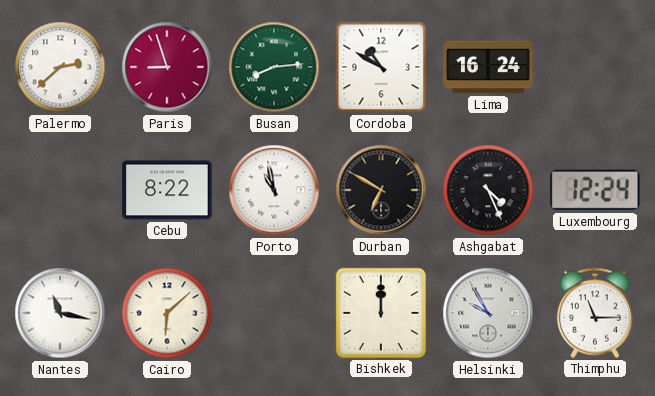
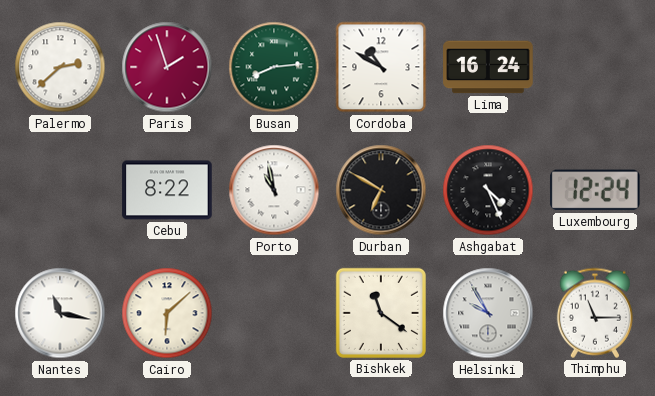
Paris: 8:57 -> 1:57
Bishkek: 12:00 -> 11:21
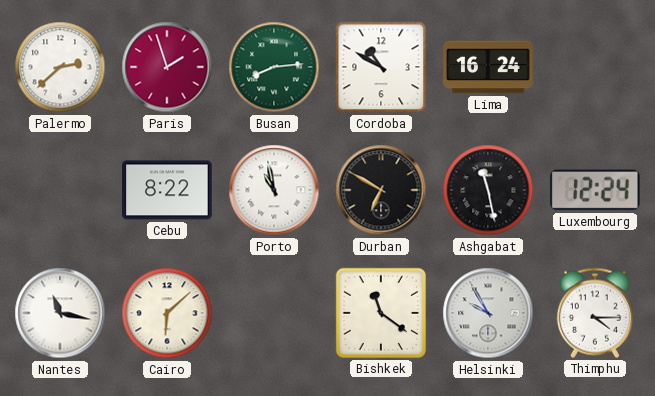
Ashgabat: 4:26 -> 11:28
Thimphu: 11:15 -> 4:15
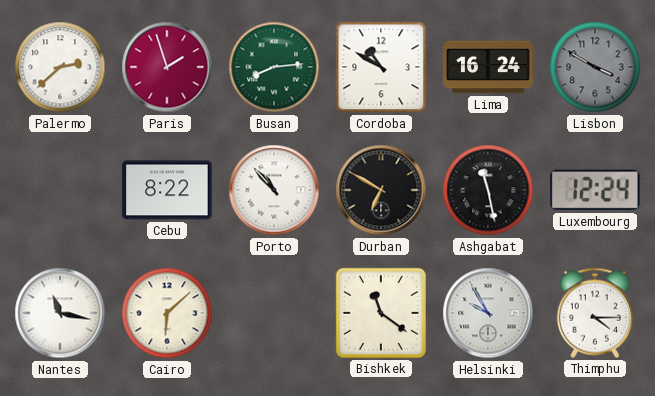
Lisbon: none -> 3:50
Porto: 10:58 -> 10:53
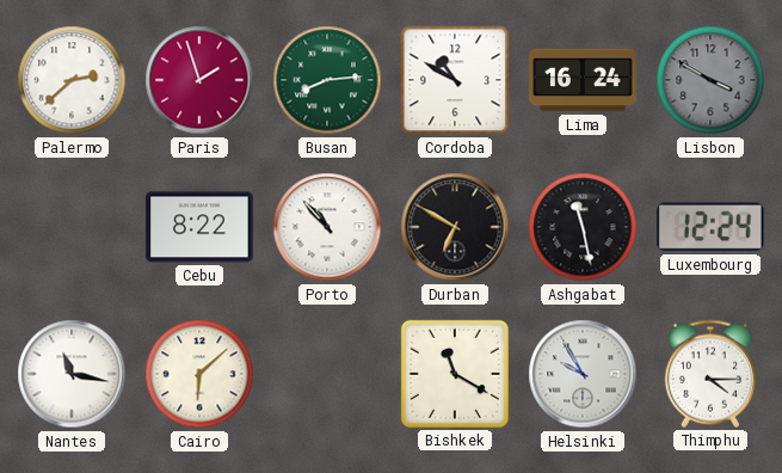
Bishkek: 11:21 -> 11:20
